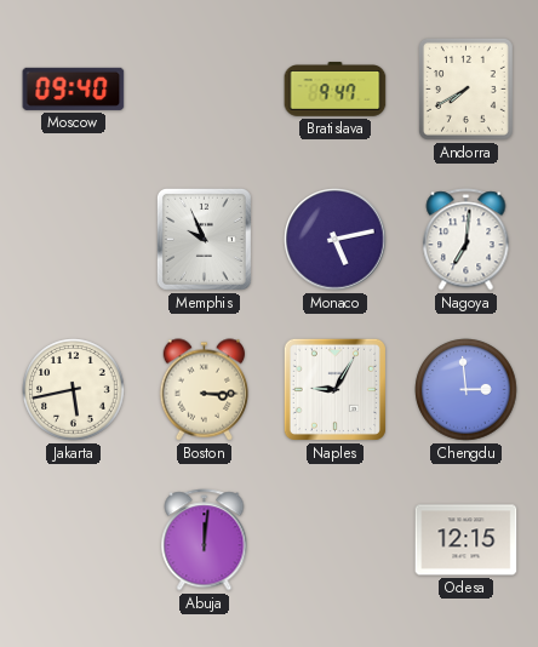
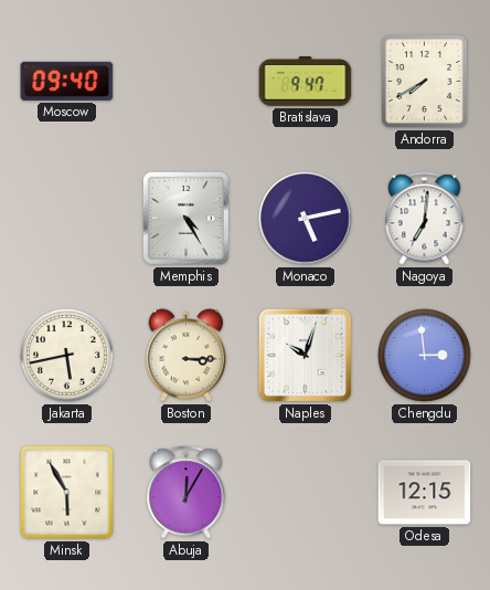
Memphis: 9:56 -> 4:25
Naples: 9:05 -> 10:03
Minsk: none -> 5:55
Abuja: 12:01 -> 12:05
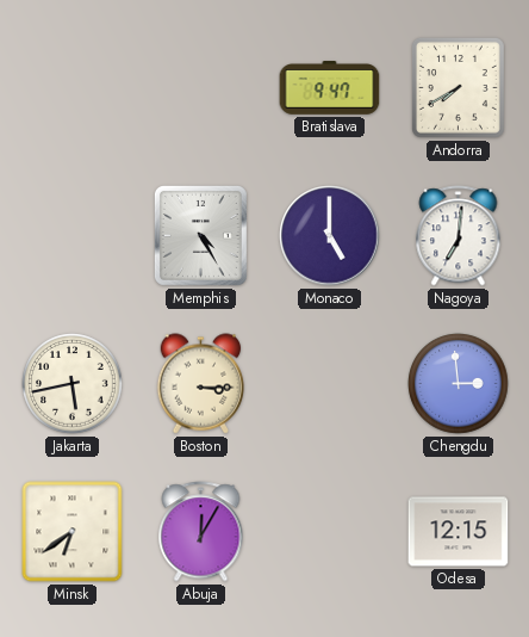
Moscow: 09:40 -> none
Monaco: 5:13 -> 5:00
Naples: 10:03 -> none
Minsk: 5:55 -> 6:39
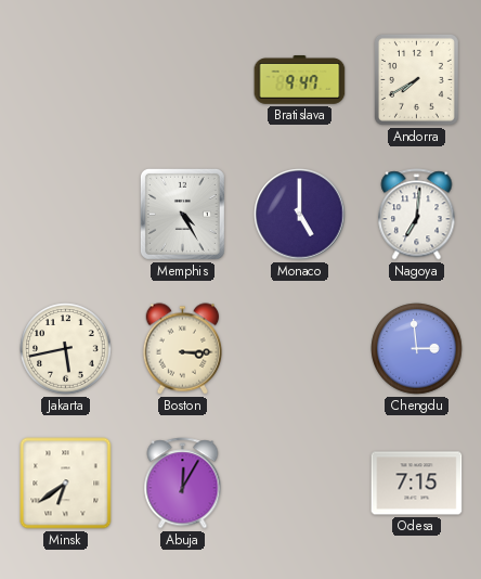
Odesa: 12:15 -> 7:15
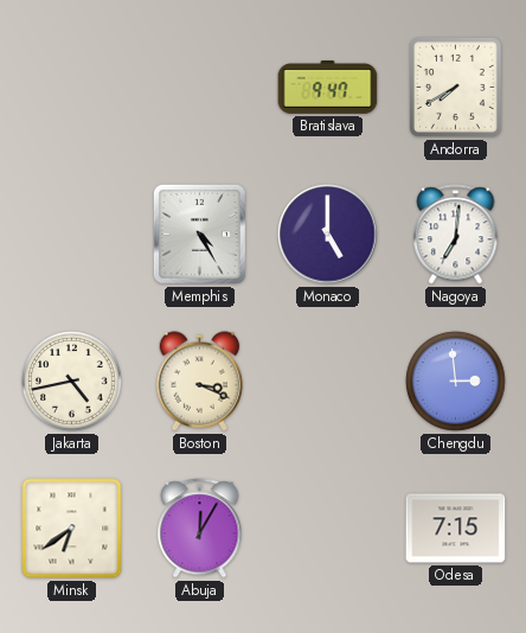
Jakarta: 5:43 -> 4:43
Boston: 3:15 -> 3:19
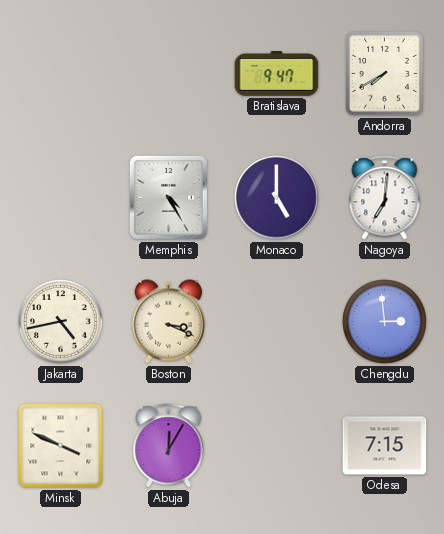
Minsk: 6:39 -> 3:49
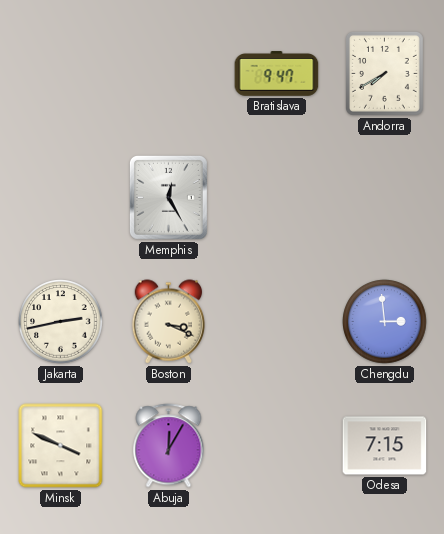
Memphis: 4:25 -> 12:25
Monaco: 5:00 -> none
Nagoya: 7:01 -> none
Jakarta: 4:43 -> 2:43
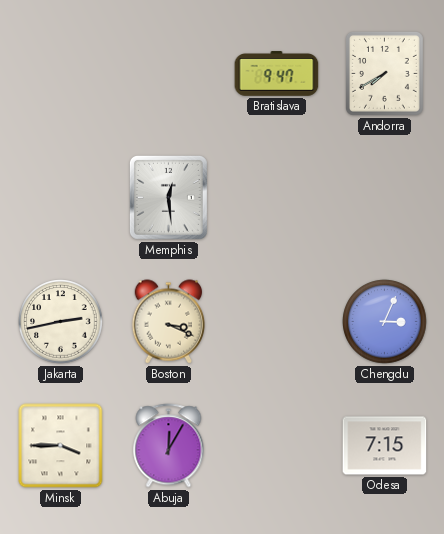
Memphis: 12:25 -> 12:29
Chengdu: 2:59 -> 3:04
Minsk: 3:49 -> 3:45
